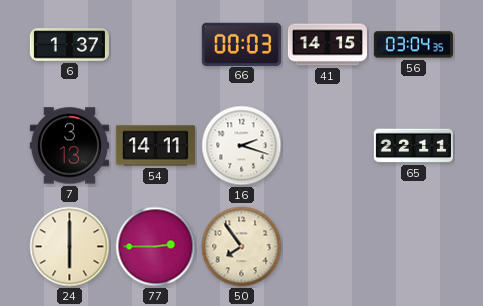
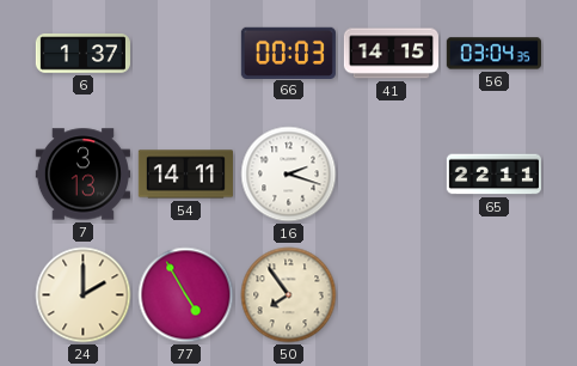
24: 6:00 -> 2:00
77: 2:45 -> 4:55
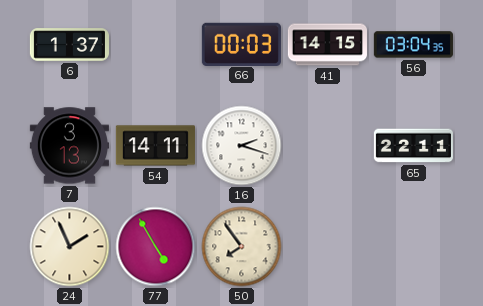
24: 2:00 -> 1:56
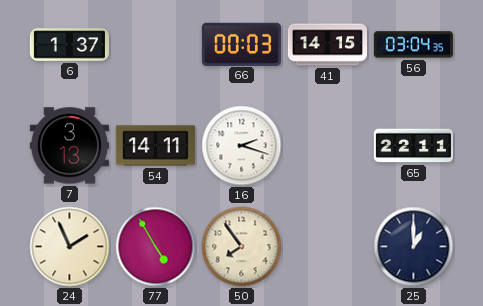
25: none -> 1:00
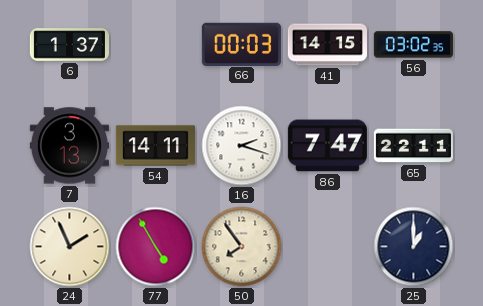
56: 03:04 -> 03:02
86: none -> 7:47
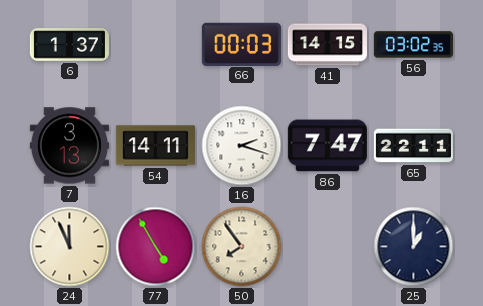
24: 1:56 -> 11:56
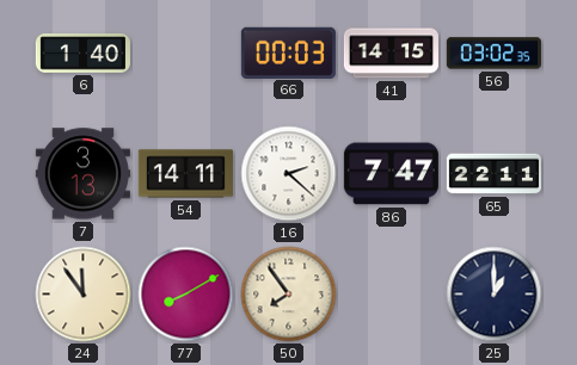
6: 1:37 -> 1:40
16: 2:18 -> 2:22
24: 11:56 -> 11:54
77: 4:55 -> 8:10
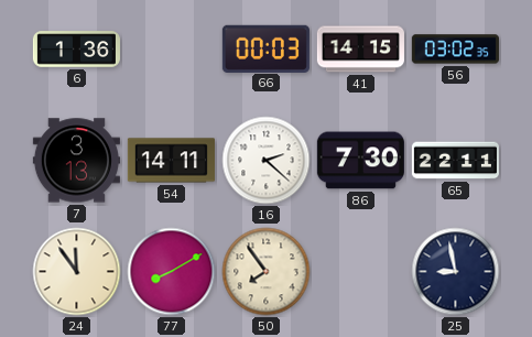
6: 1:40 -> 1:36
86: 7:47 -> 7:30
25: 1:00 -> 8:58
